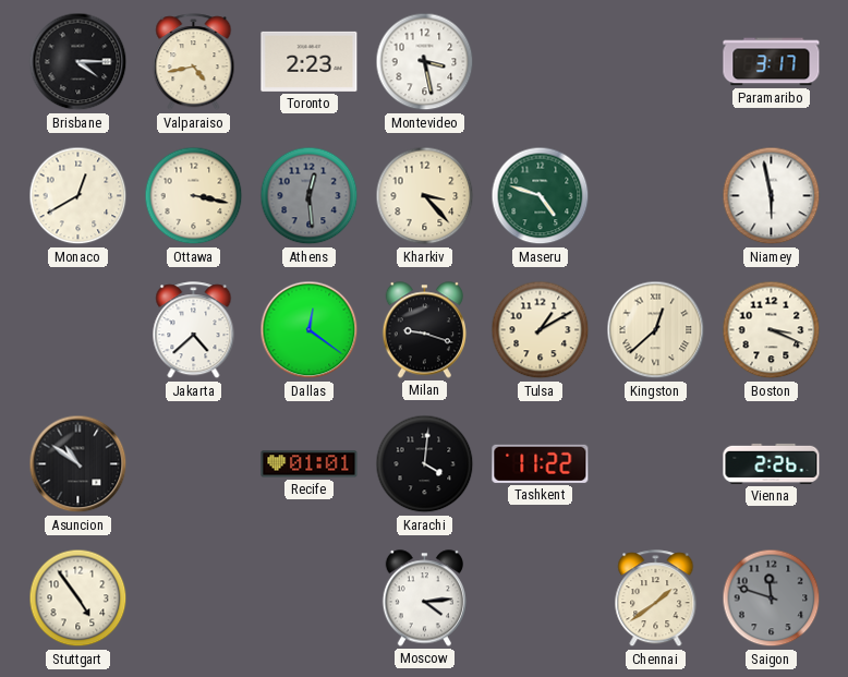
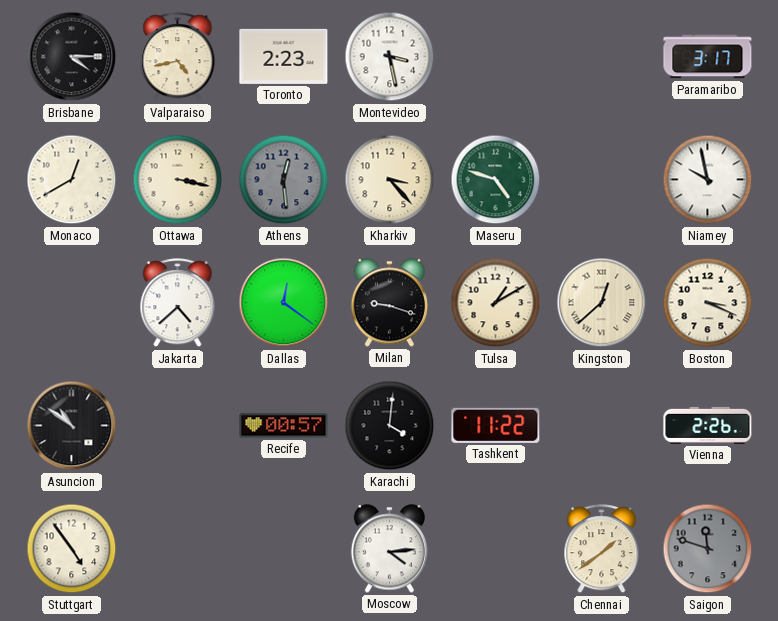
Niamey: 5:58 -> 9:58
Recife: 01:01 -> 00:57
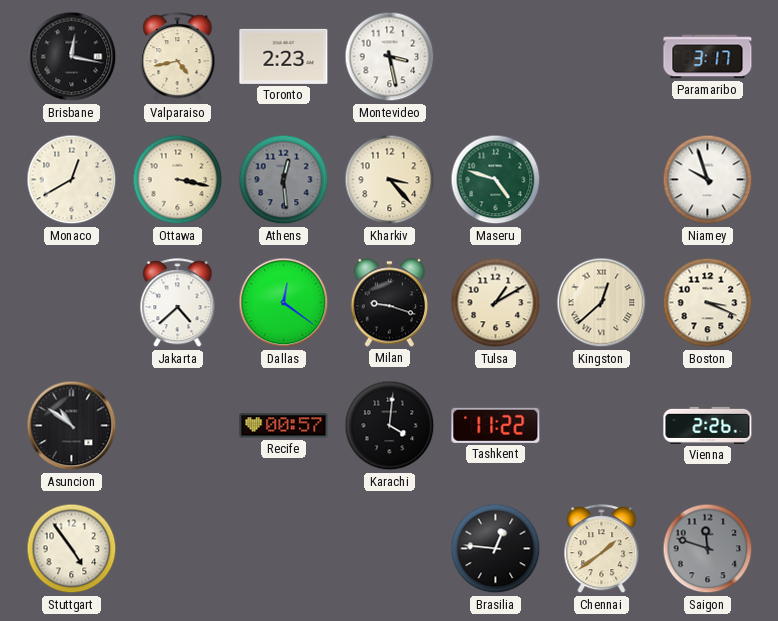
Brisbane: 4:15 -> 12:17
Niamey: 9:58 -> 9:57
Moscow: 4:14 -> none
Brasilia: none -> 12:46
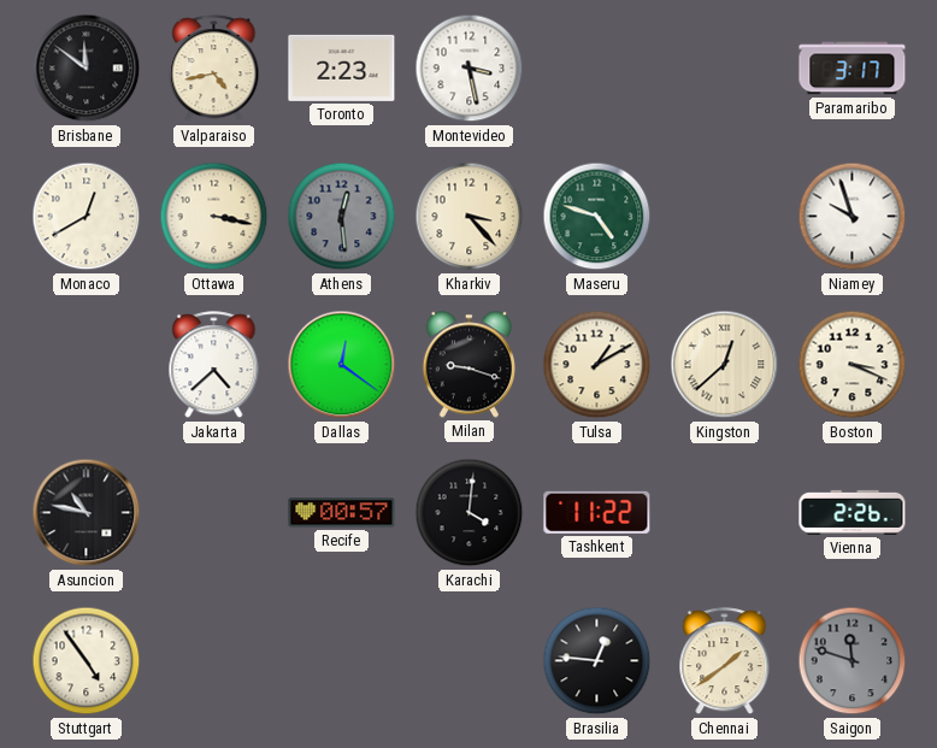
Brisbane: 12:17 -> 11:51
Asuncion: 10:51 -> 10:47
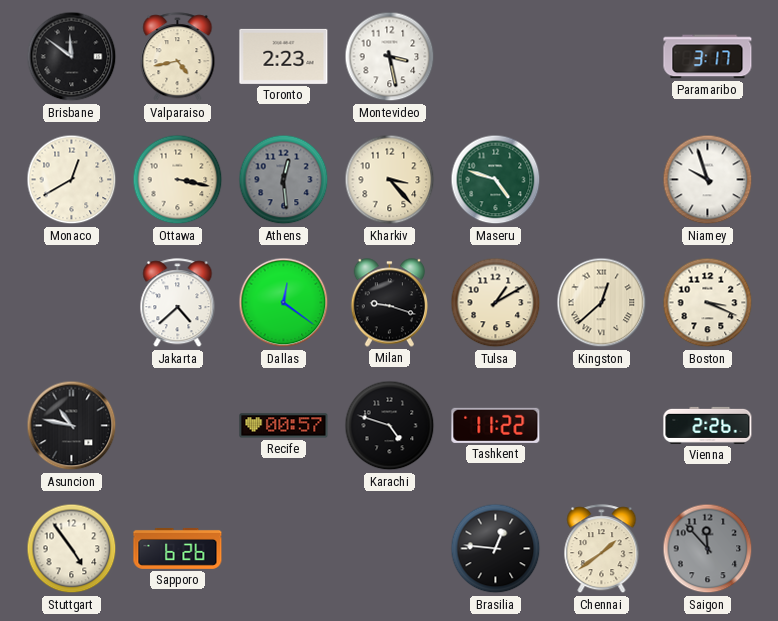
Karachi: 4:01 -> 4:48
Sapporo: none -> 6:26
Saigon: 11:48 -> 11:53
